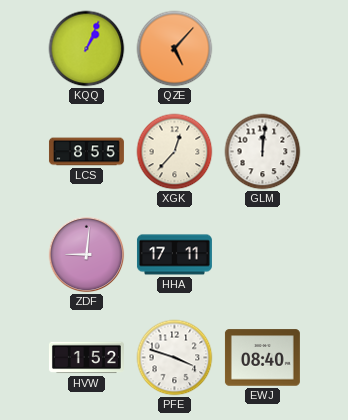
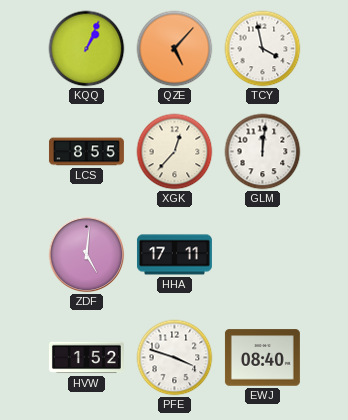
TCY: none -> 3:58
ZDF: 9:01 -> 5:01
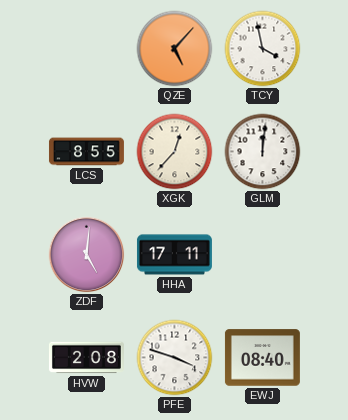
KQQ: 1:04 -> none
HVW: 1:52 -> 2:08
